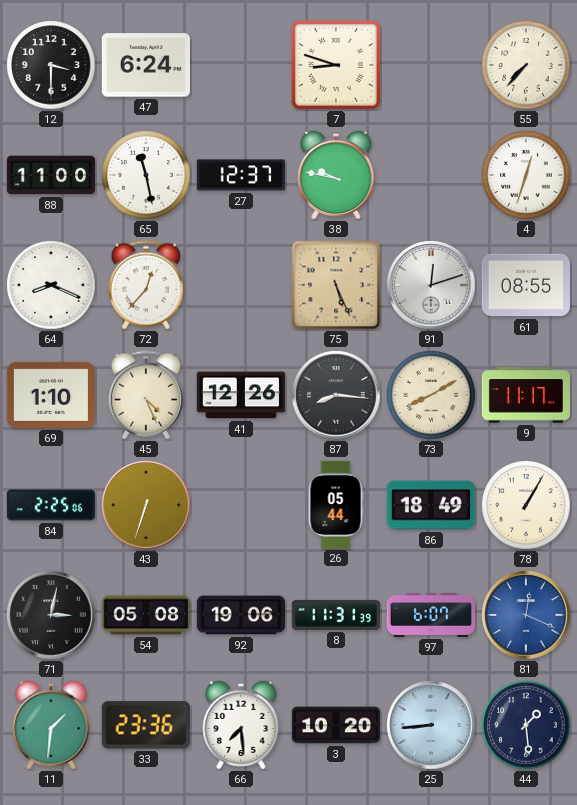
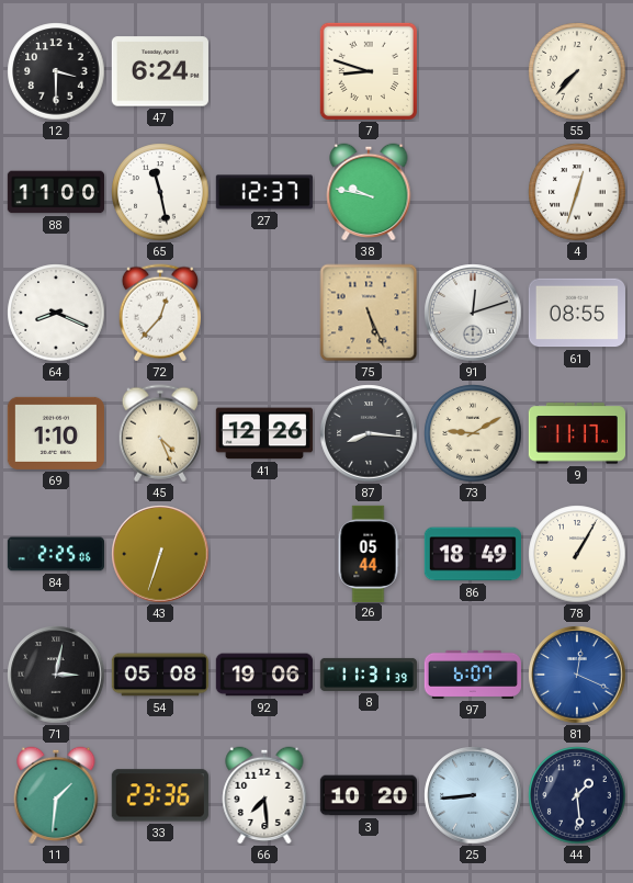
73: 8:10 -> 9:10
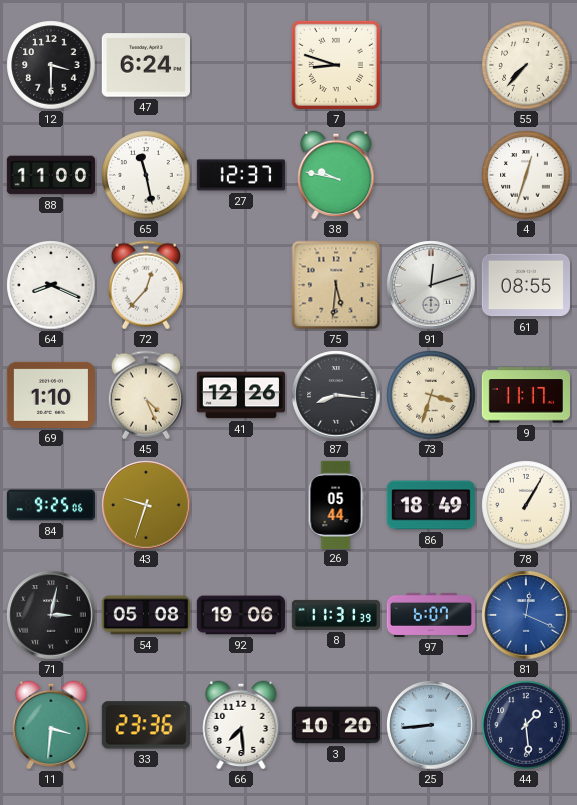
75: 5:26 -> 5:31
73: 9:10 -> 3:33
84: 2:25 -> 9:25
43: 6:33 -> 9:33
11: 1:31 -> 3:31
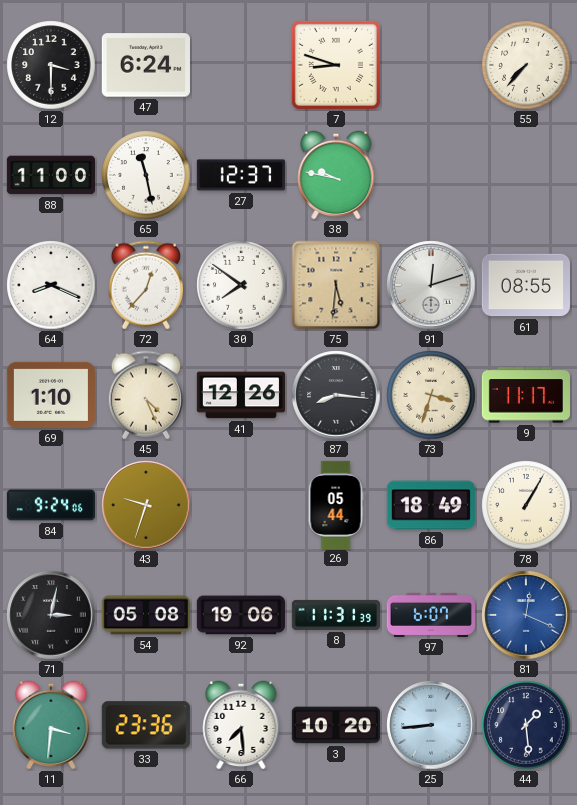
4: 12:33 -> none
30: none -> 7:51
84: 9:25 -> 9:24
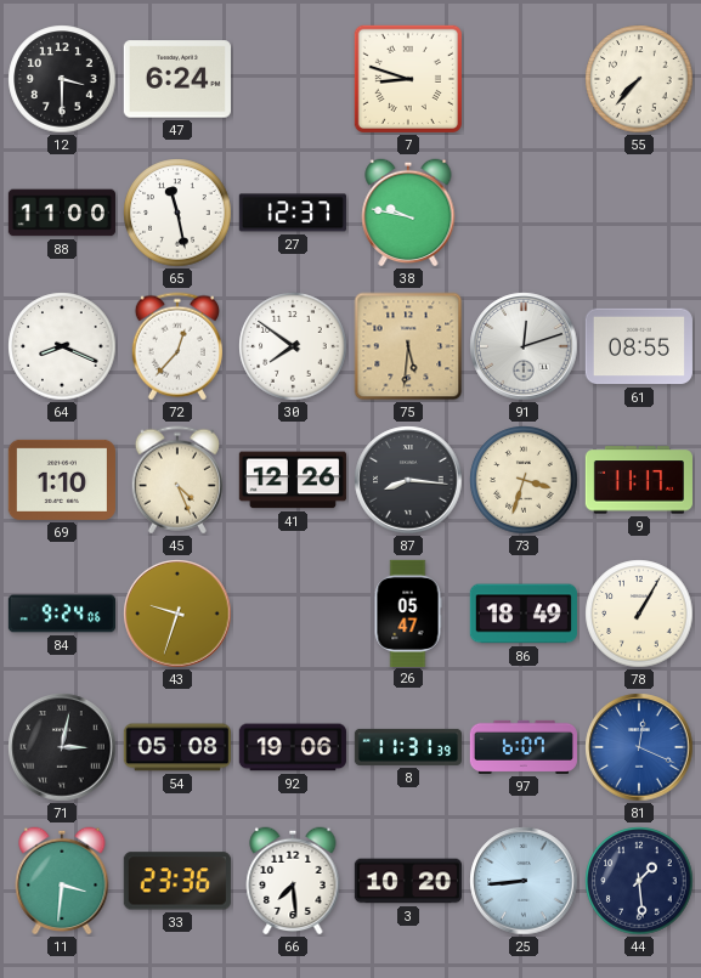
26: 05:44 -> 05:47
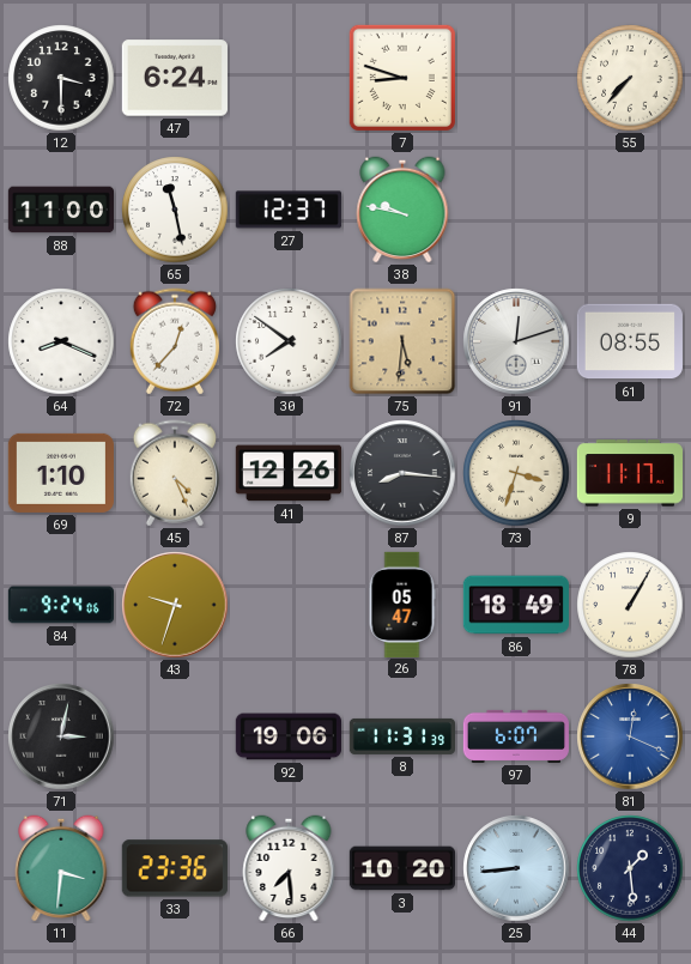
54: 05:08 -> none
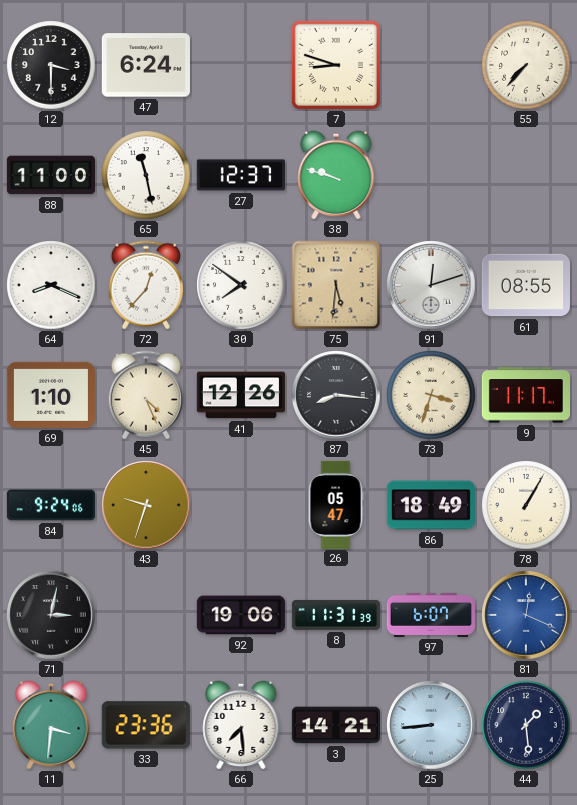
38: 9:47 -> 9:48
3: 10:20 -> 14:21
